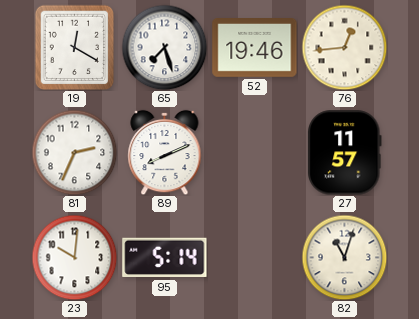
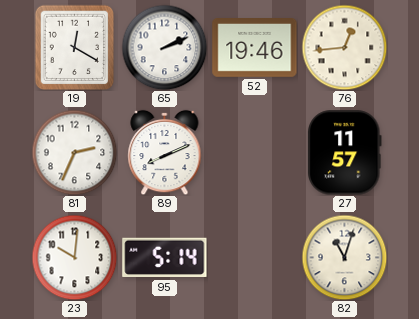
65: 7:27 -> 2:11
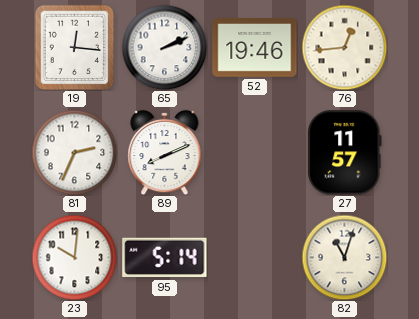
19: 12:20 -> 12:16
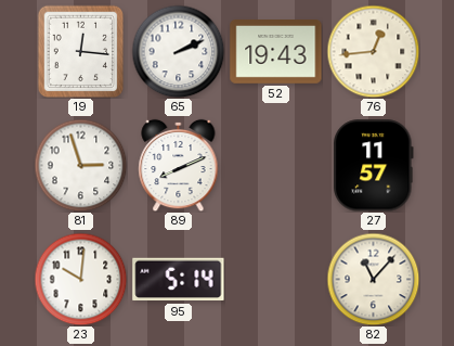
52: 19:46 -> 19:43
81: 2:34 -> 2:57
82: 11:03 -> 11:07
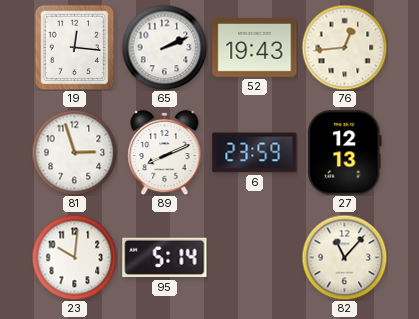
6: none -> 23:59
27: 11:57 -> 12:13
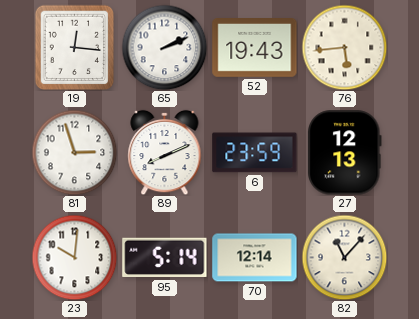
76: 12:44 -> 5:44
70: none -> 12:14
